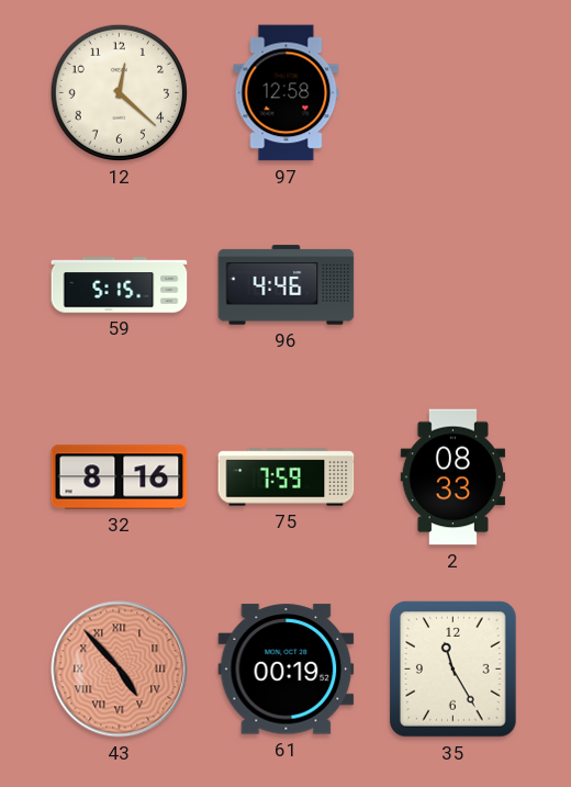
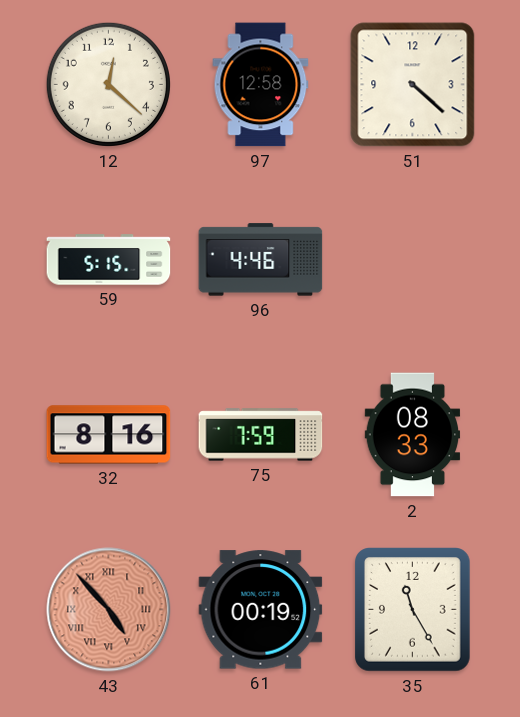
51: none -> 4:22
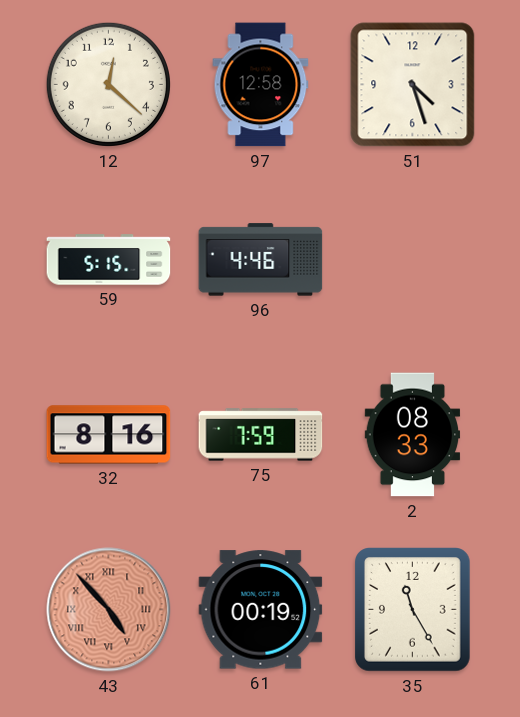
51: 4:22 -> 4:27
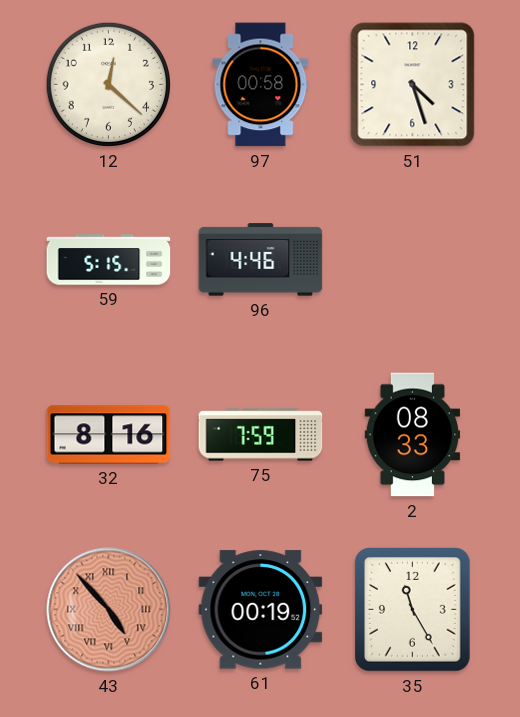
97: 12:58 -> 00:58
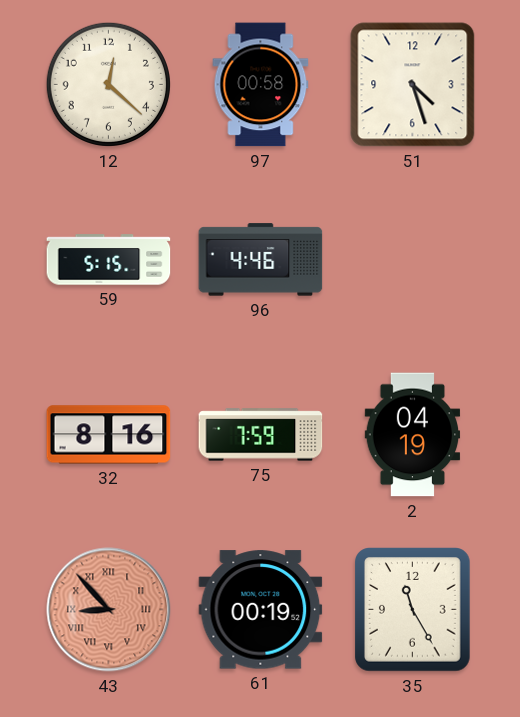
2: 08:33 -> 04:19
43: 4:53 -> 8:53
